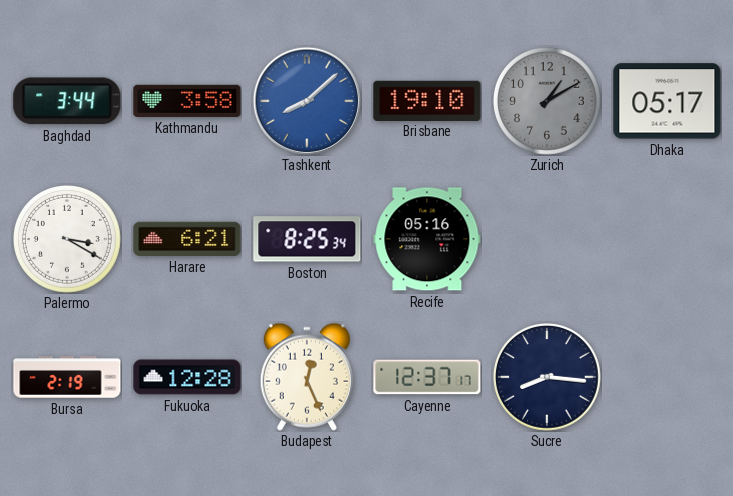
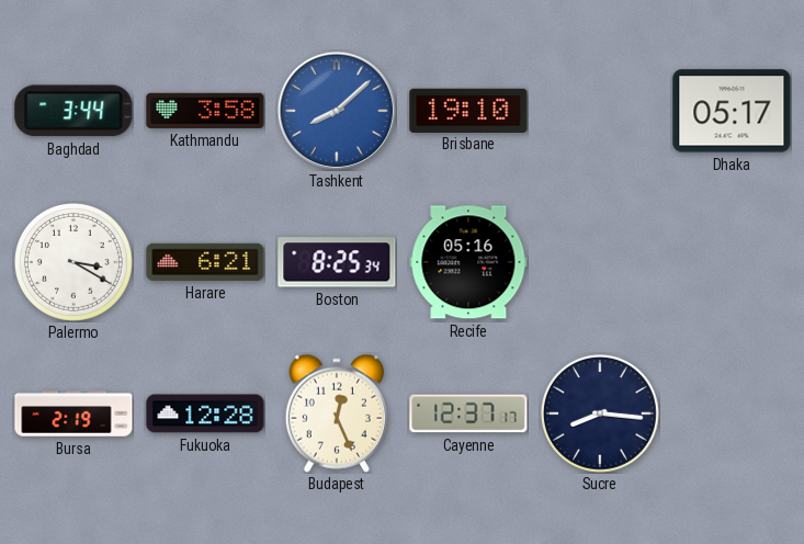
Zurich: 1:10 -> none
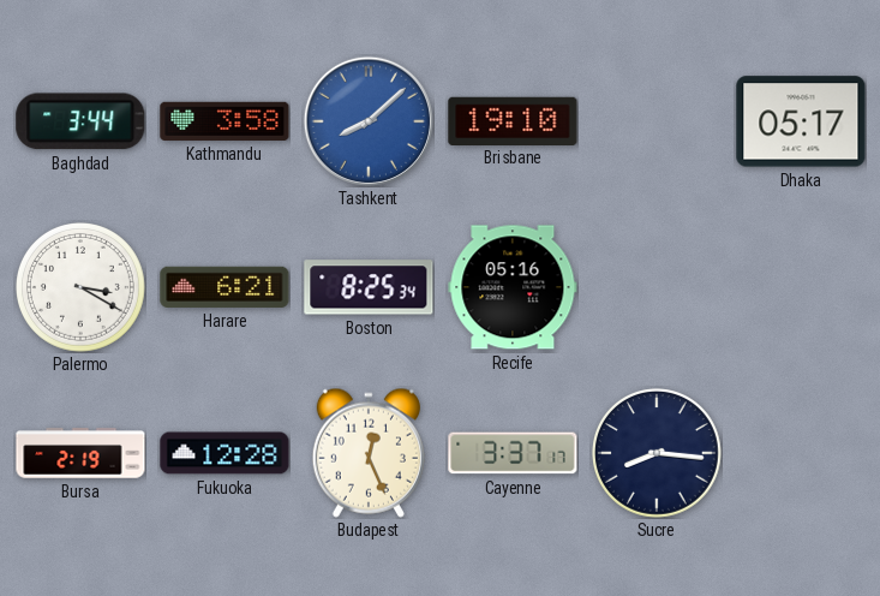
Cayenne: 12:37 -> 3:37
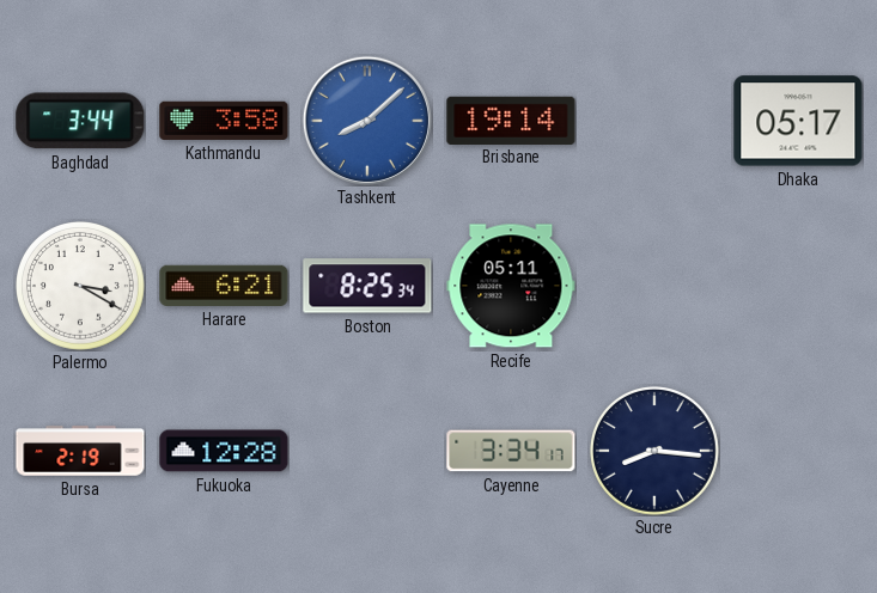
Brisbane: 19:10 -> 19:14
Recife: 05:16 -> 05:11
Budapest: 12:26 -> none
Cayenne: 3:37 -> 3:34
